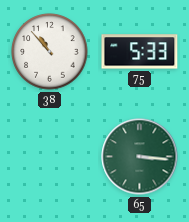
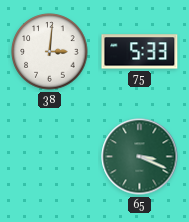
38: 10:53 -> 3:01
65: 3:16 -> 3:19
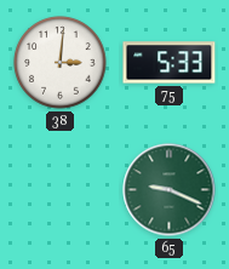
65: 3:19 -> 9:19
